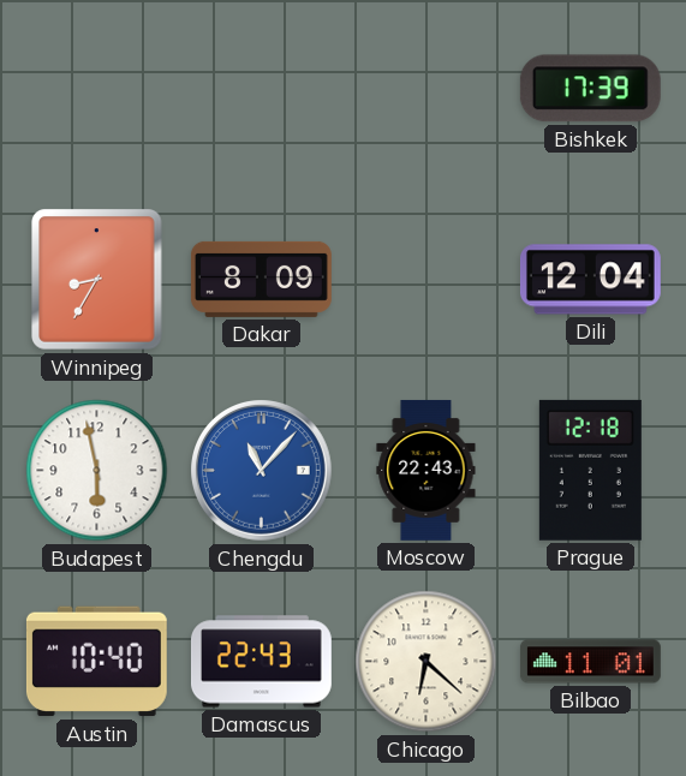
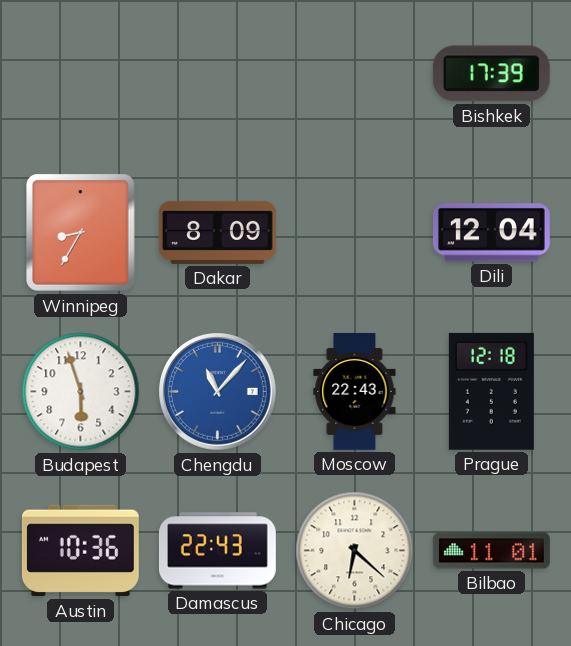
Budapest: 5:58 -> 5:57
Austin: 10:40 -> 10:36
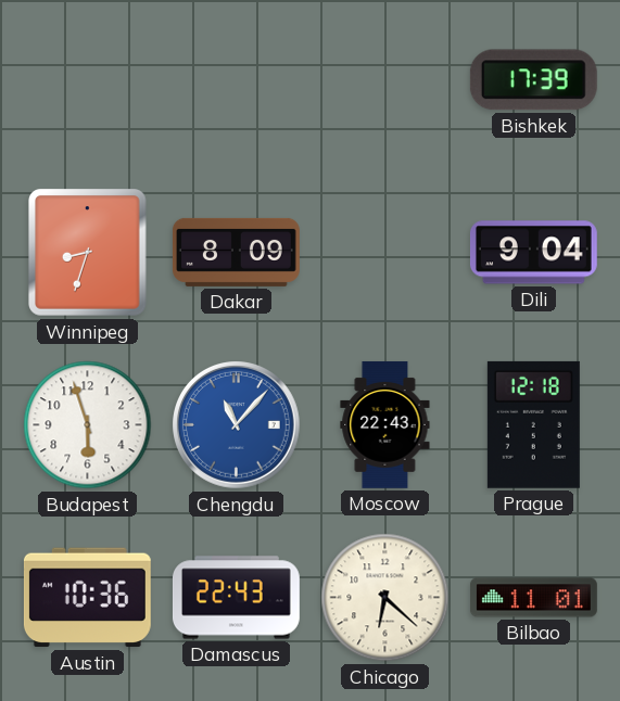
Winnipeg: 8:35 -> 8:33
Dili: 12:04 -> 9:04
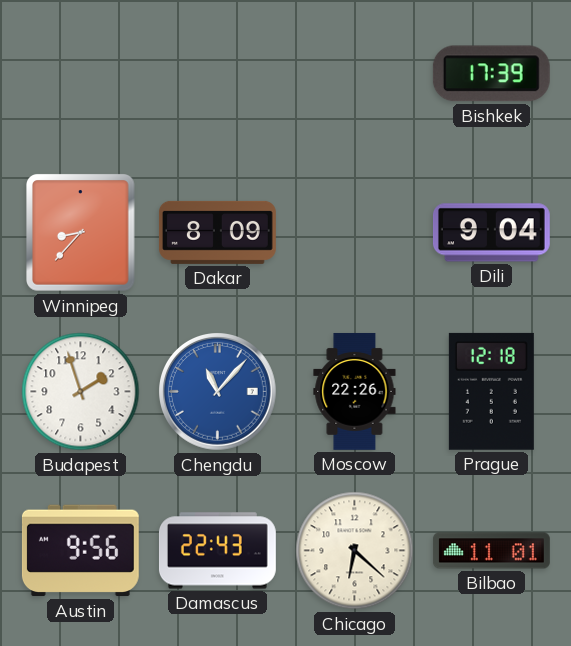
Winnipeg: 8:33 -> 8:37
Budapest: 5:57 -> 1:57
Moscow: 22:43 -> 22:26
Austin: 10:36 -> 9:56
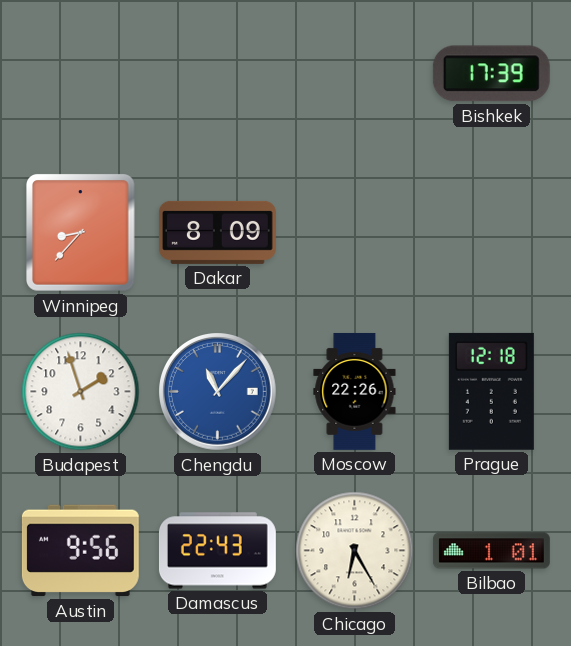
Dili: 9:04 -> none
Chicago: 6:22 -> 6:25
Bilbao: 11:01 -> 1:01
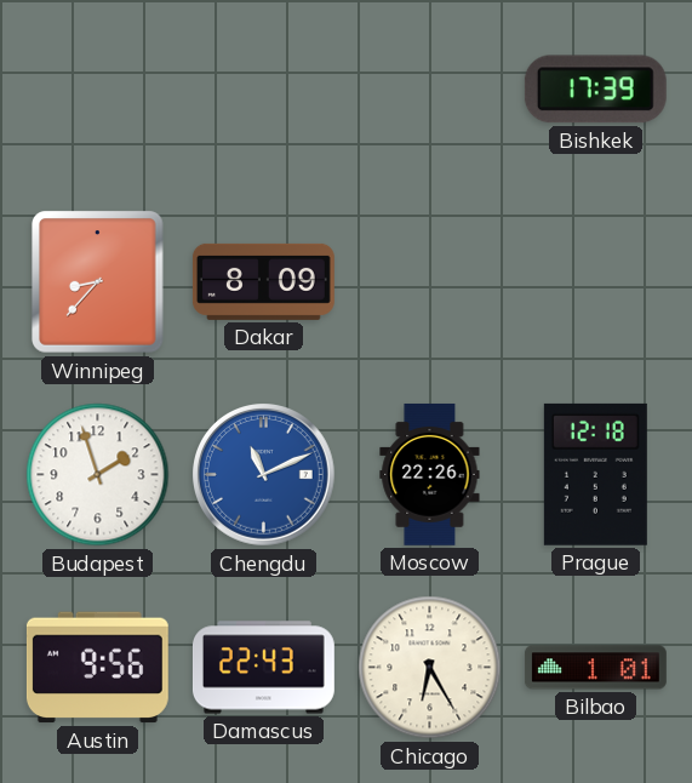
Chengdu: 11:07 -> 11:11
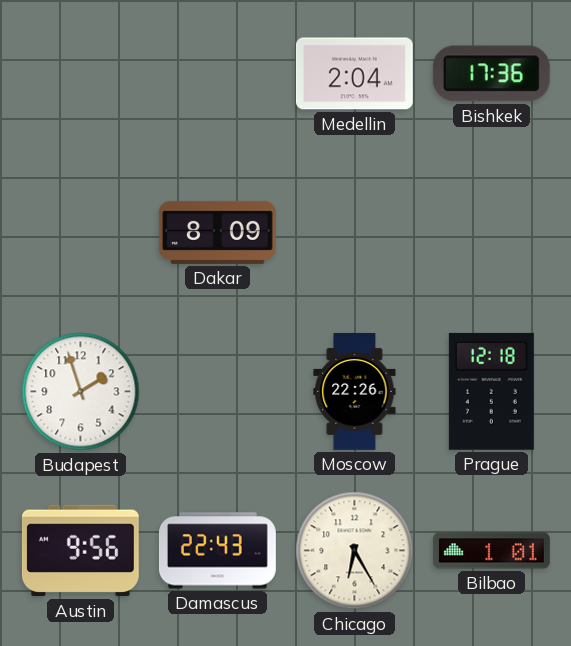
Medellin: none -> 2:04
Bishkek: 17:39 -> 17:36
Winnipeg: 8:37 -> none
Chengdu: 11:11 -> none
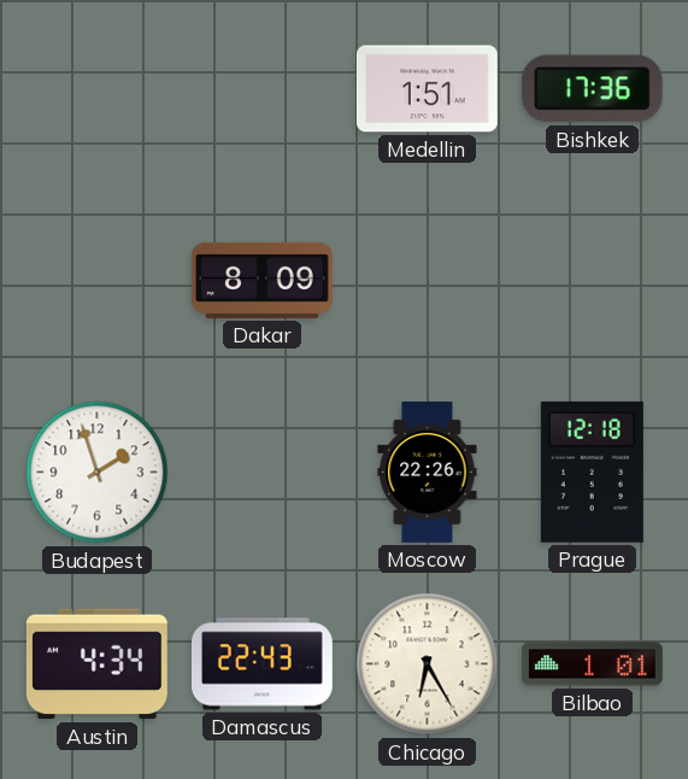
Medellin: 2:04 -> 1:51
Austin: 9:56 -> 4:34
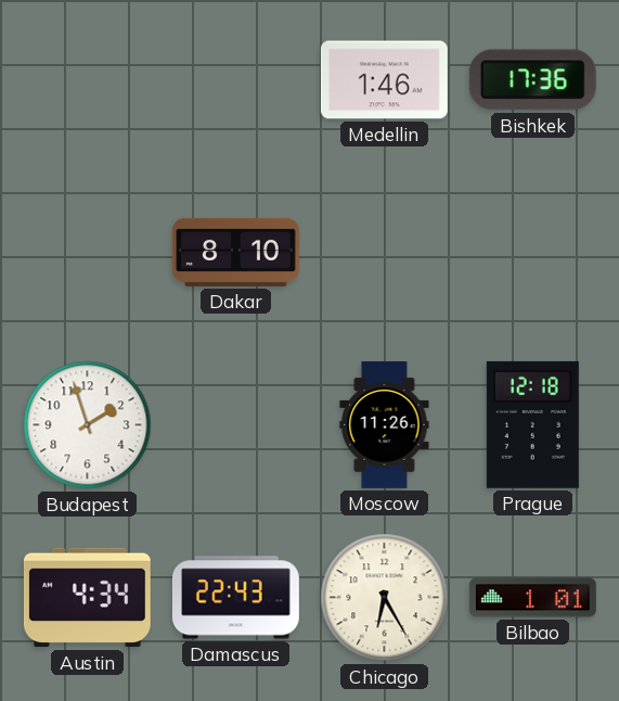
Medellin: 1:51 -> 1:46
Dakar: 8:09 -> 8:10
Moscow: 22:26 -> 11:26
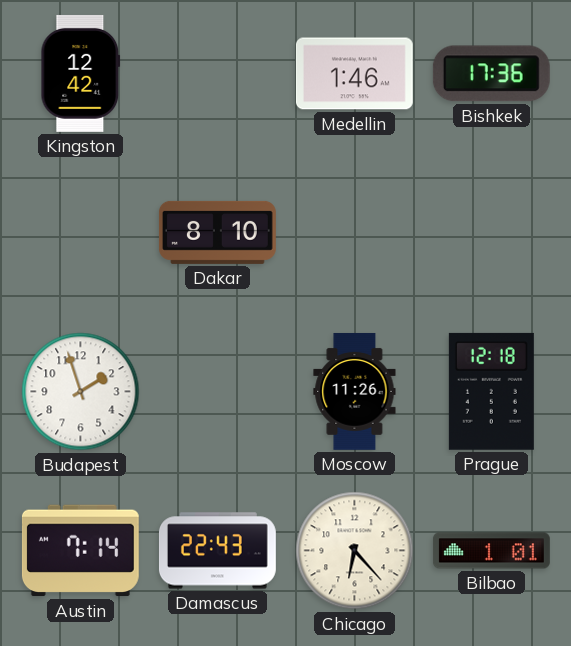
Kingston: none -> 12:42
Austin: 4:34 -> 7:14
Chicago: 6:25 -> 6:23
